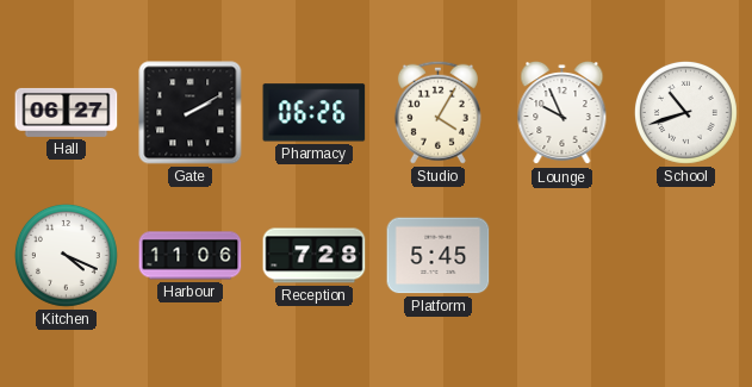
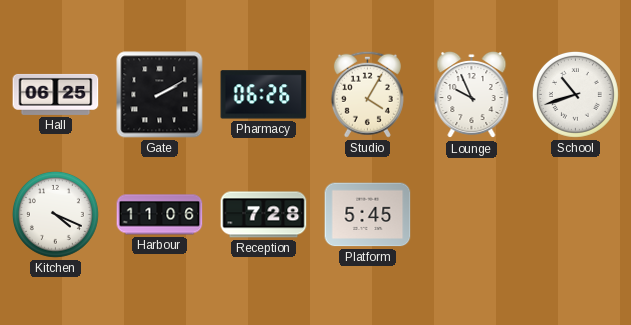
Hall: 06:27 -> 06:25
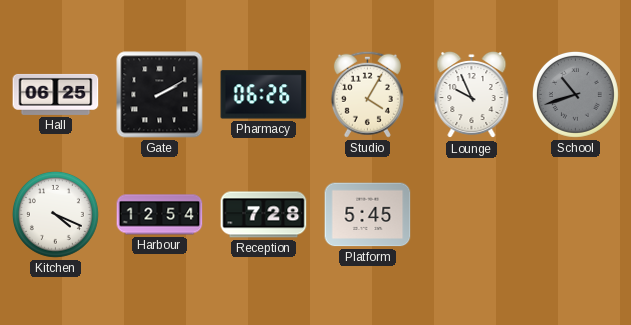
School dial: white -> grey
Harbour: 11:06 -> 12:54
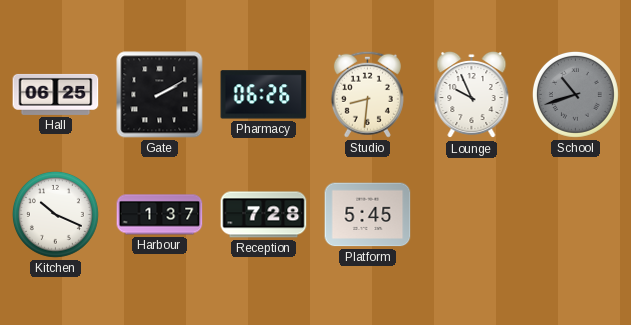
Studio: 4:05 -> 8:31
Kitchen: 4:19 -> 10:19
Harbour: 12:54 -> 1:37
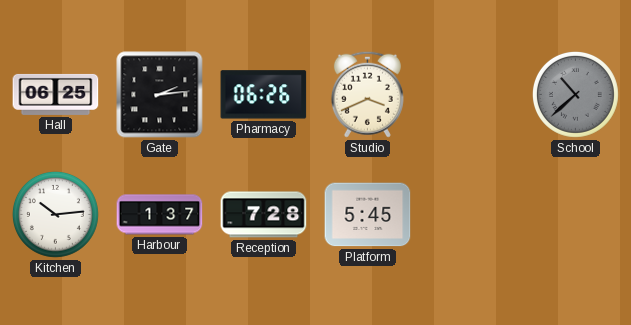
Gate: 2:10 -> 2:14
Studio: 8:31 -> 3:41
Lounge: 9:56 -> none
School: 10:42 -> 10:38
Kitchen: 10:19 -> 10:14
